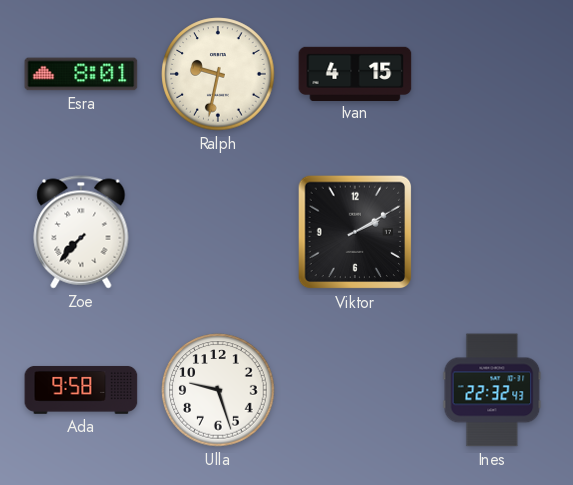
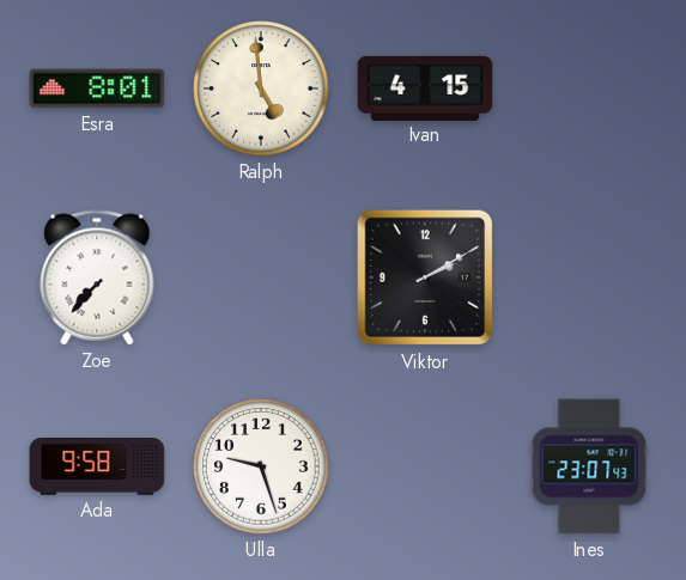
Ralph: 9:32 -> 4:59
Ines: 22:32 -> 23:07
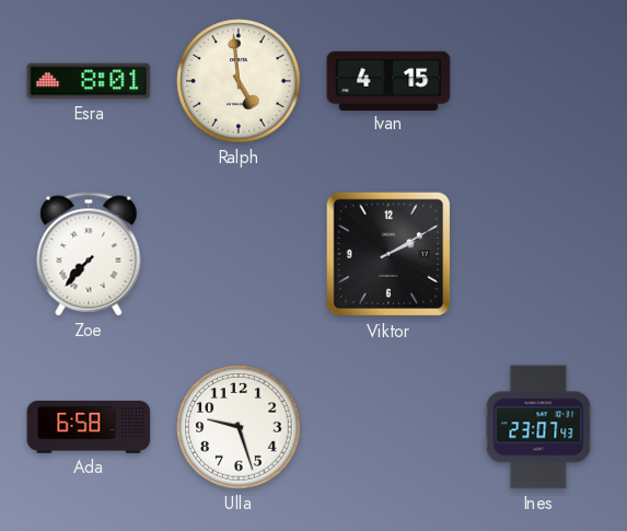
Ada: 9:58 -> 6:58
